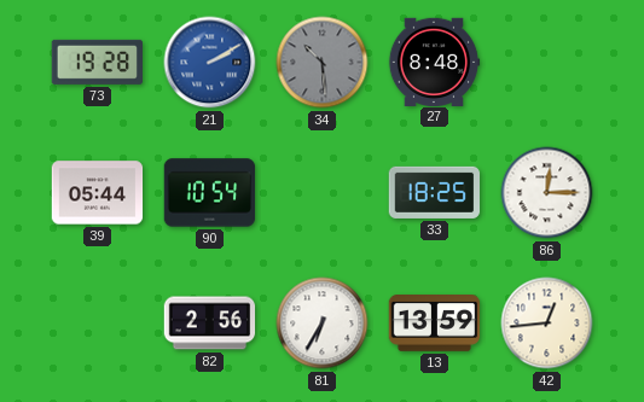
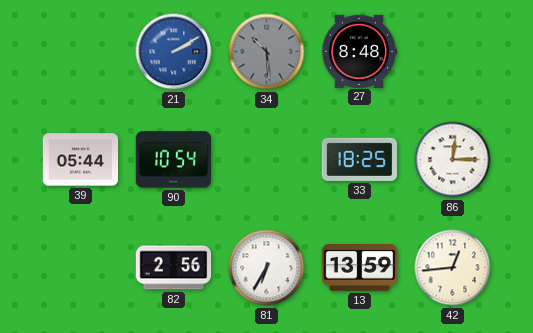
73: 19:28 -> none
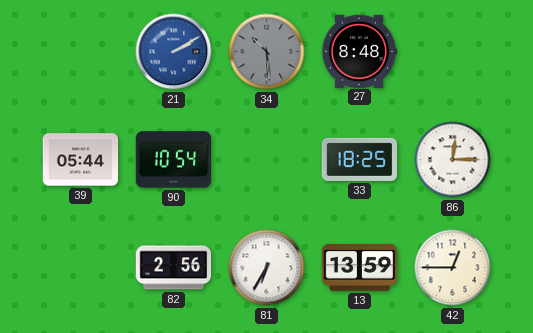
42: 12:44 -> 12:45
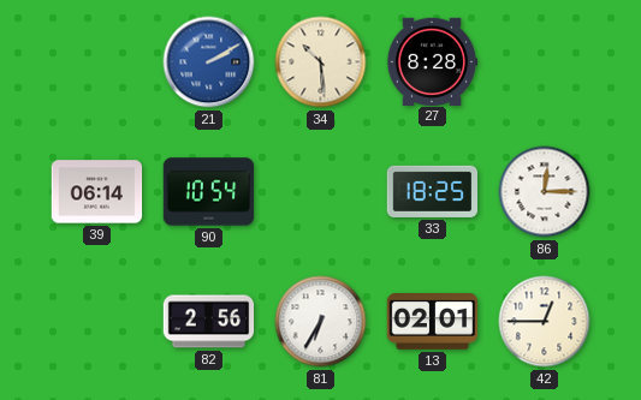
34 dial: grey -> cream
27: 8:48 -> 8:28
39: 05:44 -> 06:14
13: 13:59 -> 02:01
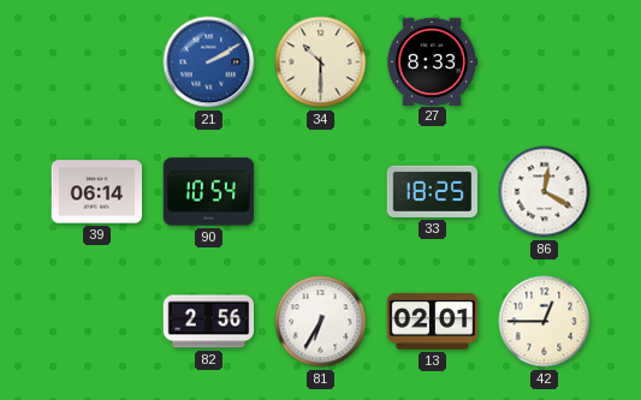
34: 10:29 -> 10:30
27: 8:28 -> 8:33
86: 12:15 -> 12:20
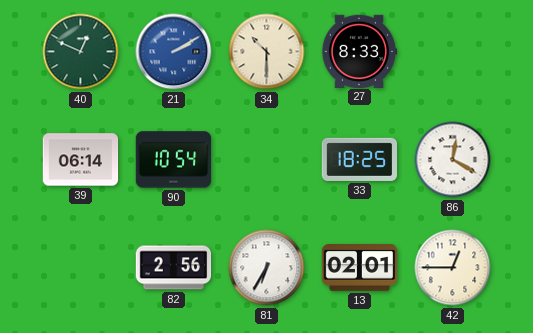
40: none -> 12:49
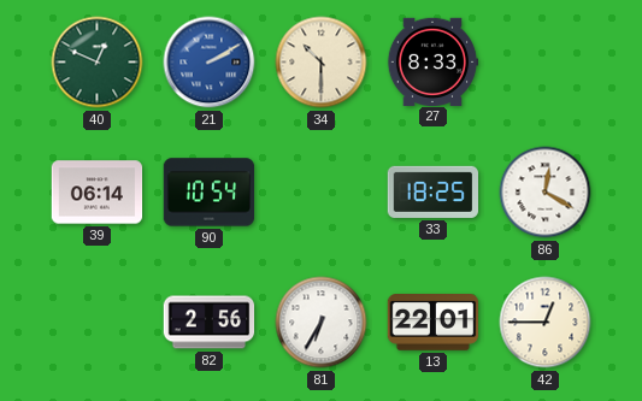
13: 02:01 -> 22:01
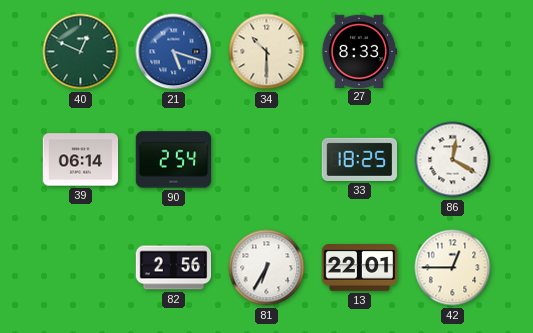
21: 2:10 -> 5:18
90: 10:54 -> 2:54
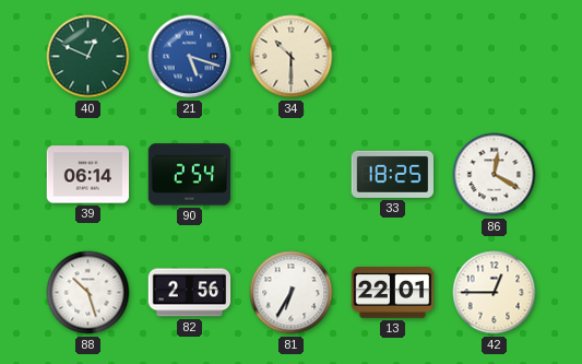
27: 8:33 -> none
88: none -> 10:27
